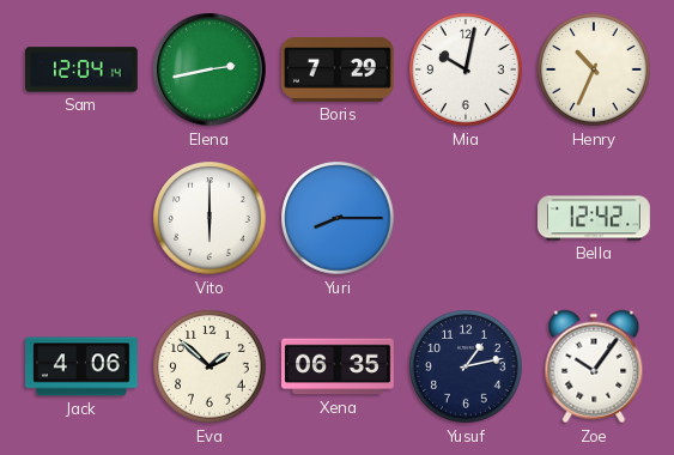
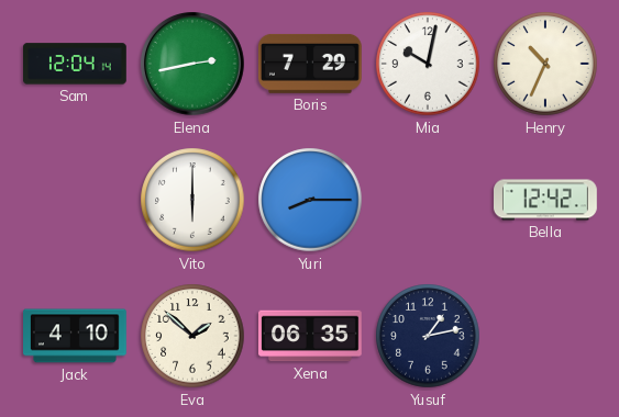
Jack: 4:06 -> 4:10
Zoe: 10:06 -> none
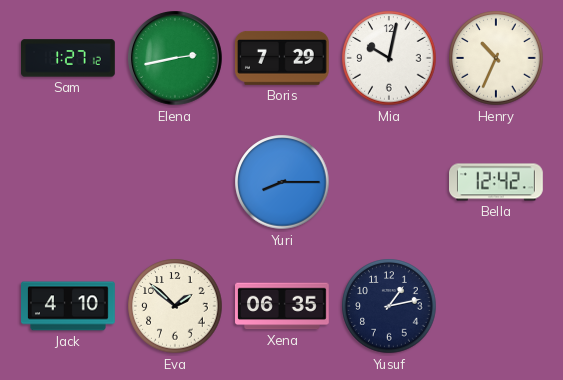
Sam: 12:04 -> 1:27
Vito: 6:00 -> none
